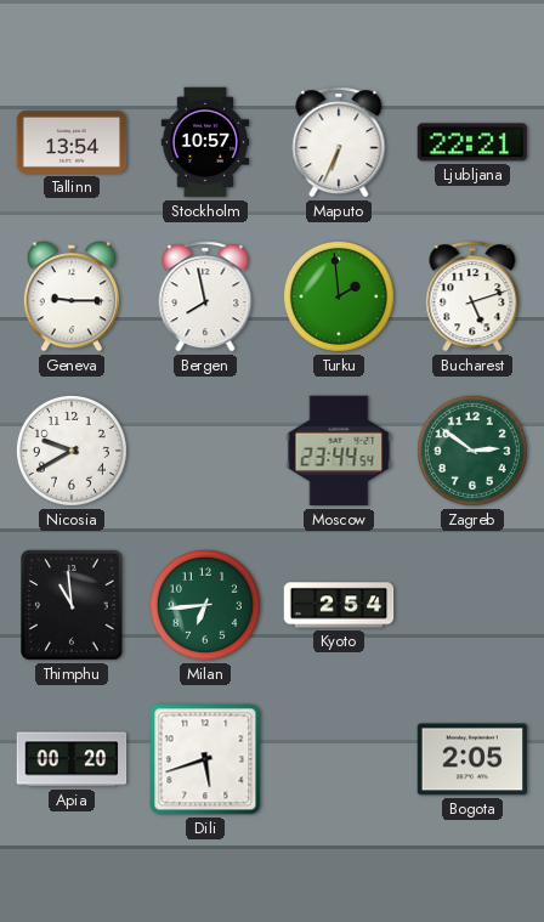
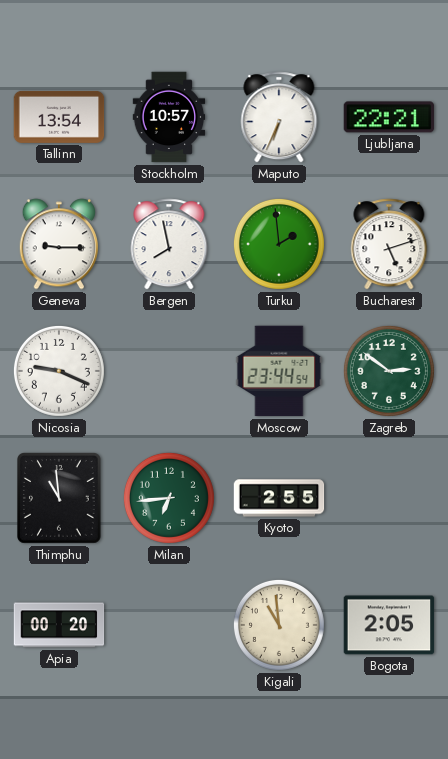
Nicosia: 9:40 -> 9:19
Kyoto: 2:54 -> 2:55
Dili: 5:42 -> none
Kigali: none -> 10:59
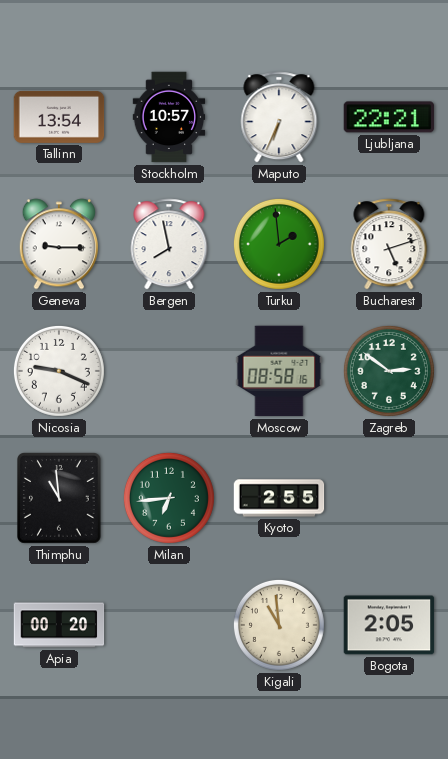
Moscow: 23:44 -> 08:58
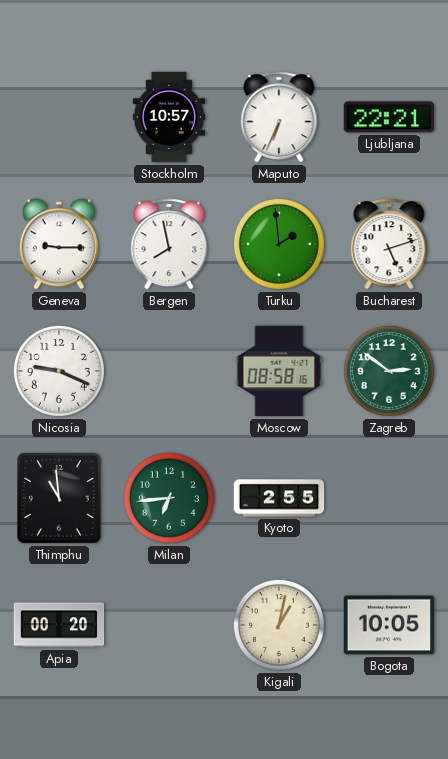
Tallinn: 13:54 -> none
Kigali: 10:59 -> 1:02
Bogota: 2:05 -> 10:05
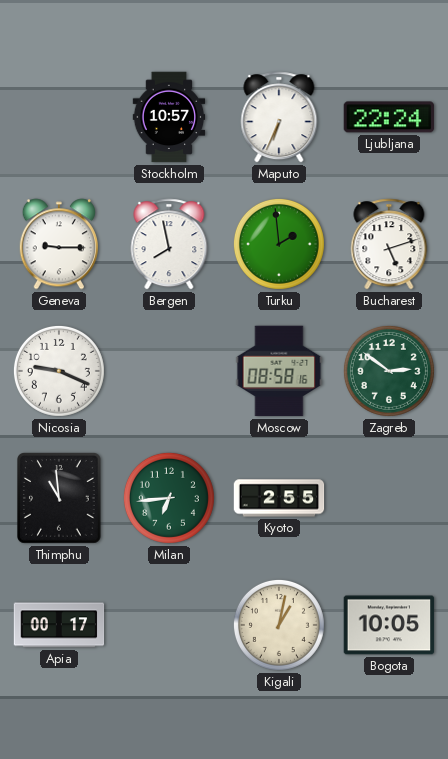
Ljubljana: 22:21 -> 22:24
Apia: 00:20 -> 00:17
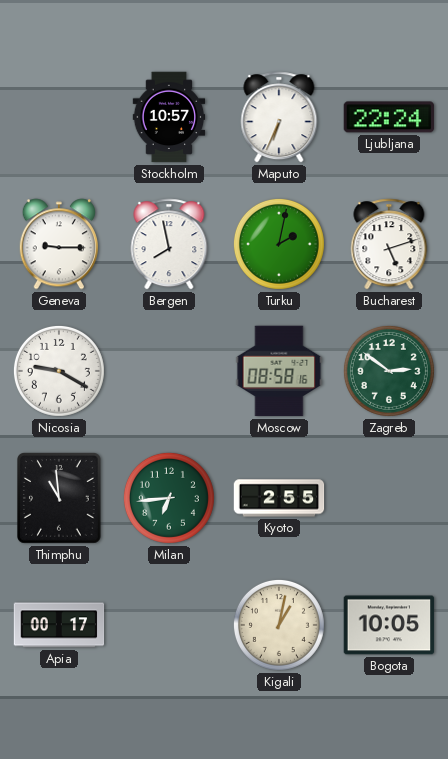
Turku: 1:59 -> 2:02
Nicosia: 9:19 -> 9:20
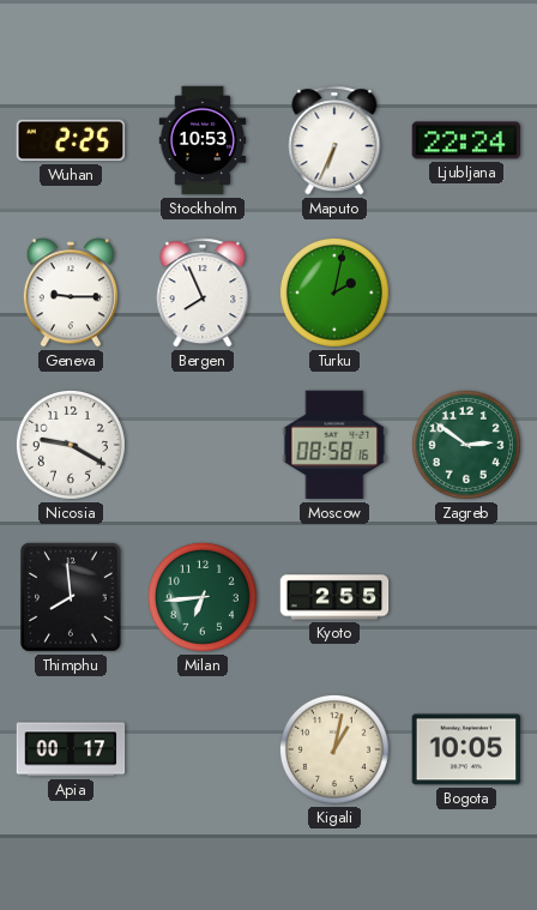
Wuhan: none -> 2:25
Stockholm: 10:57 -> 10:53
Bergen: 7:58 -> 7:56
Bucharest: 5:12 -> none
Thimphu: 10:59 -> 7:59
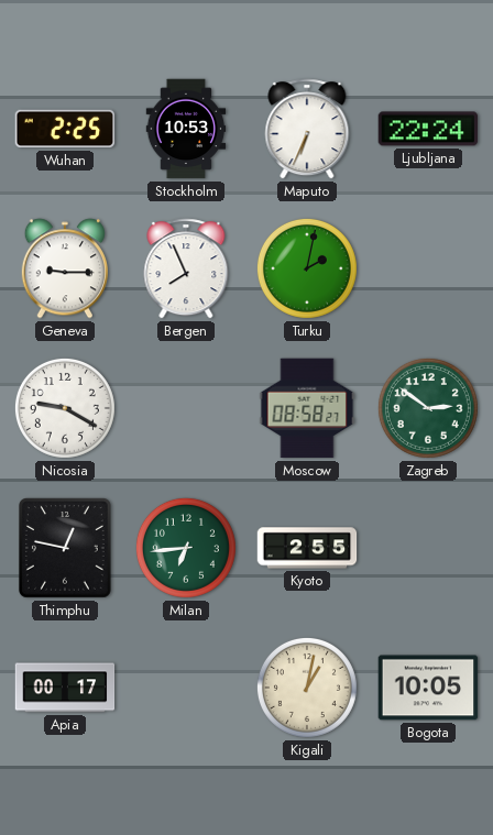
Moscow: 08:58:16 -> 08:58:27
Thimphu: 7:59 -> 12:47
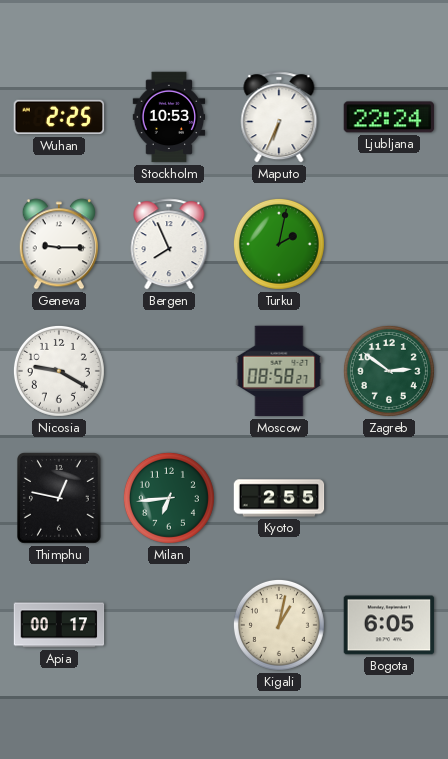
Bogota: 10:05 -> 6:05
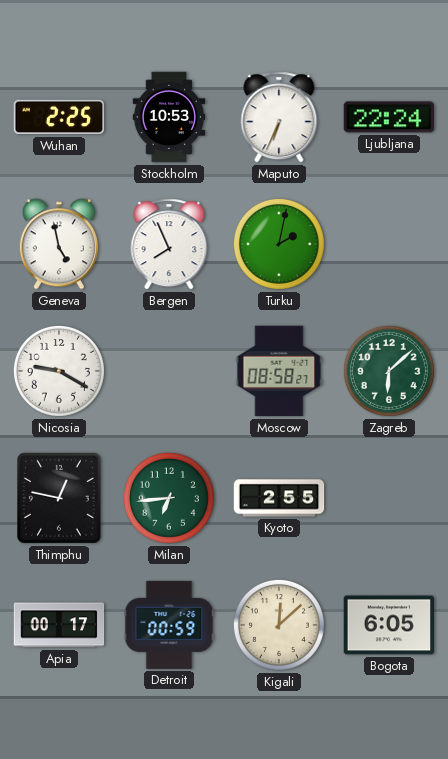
Geneva: 9:15 -> 4:58
Zagreb: 2:51 -> 6:08
Detroit: none -> 00:59
Kigali: 1:02 -> 12:08
